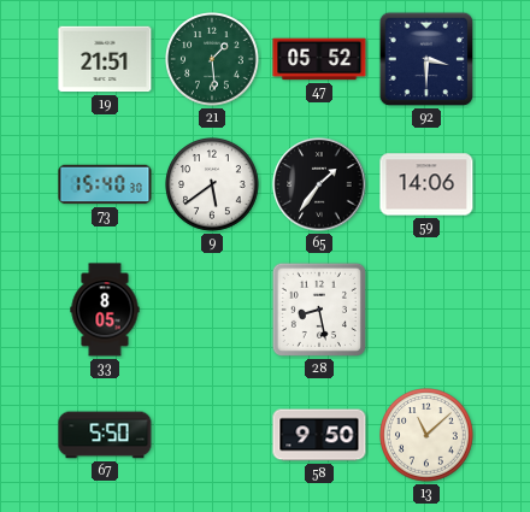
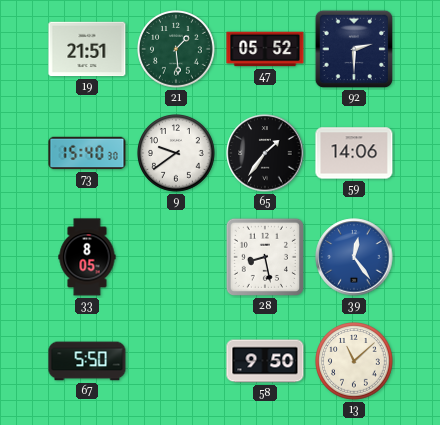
92: 3:30 -> 2:30
9: 5:39 -> 9:39
39: none -> 12:24
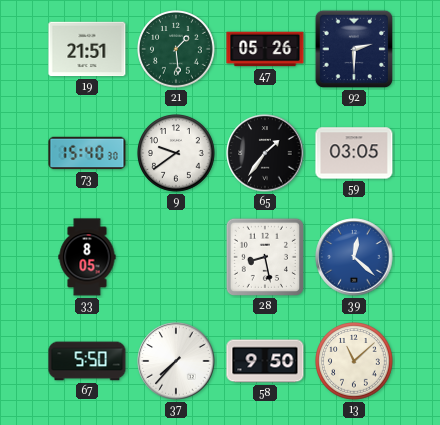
47: 05:52 -> 05:26
59: 14:06 -> 03:05
39: 12:24 -> 12:22
37: none -> 7:37
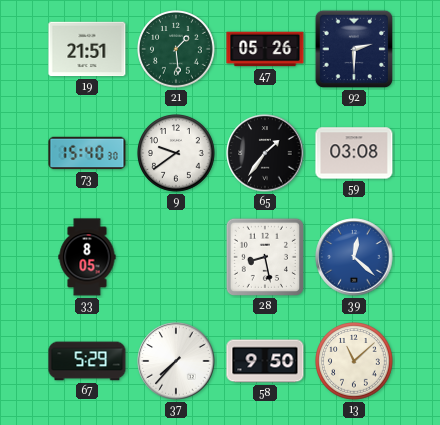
59: 03:05 -> 03:08
67: 5:50 -> 5:29
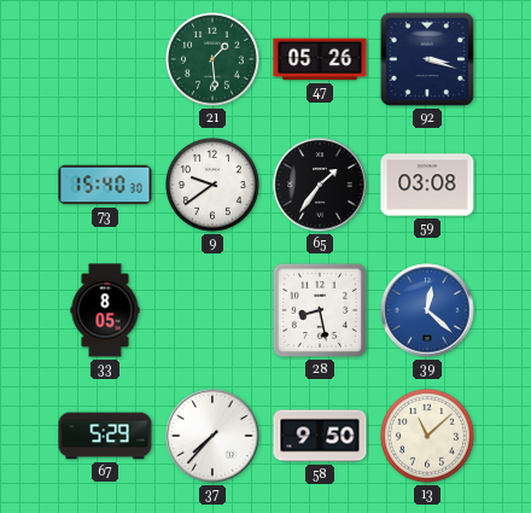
19: 21:51 -> none
92: 2:30 -> 3:18
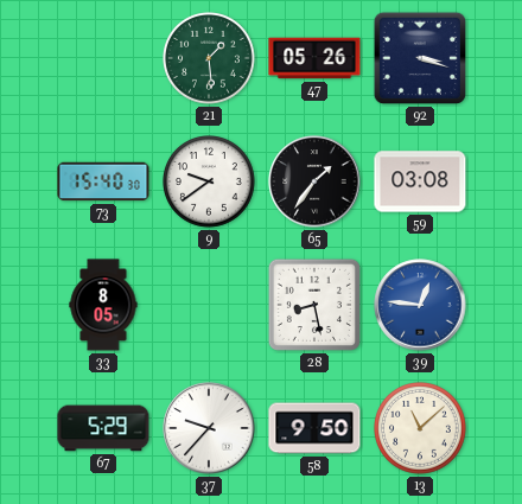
39: 12:22 -> 12:46
37: 7:37 -> 9:37
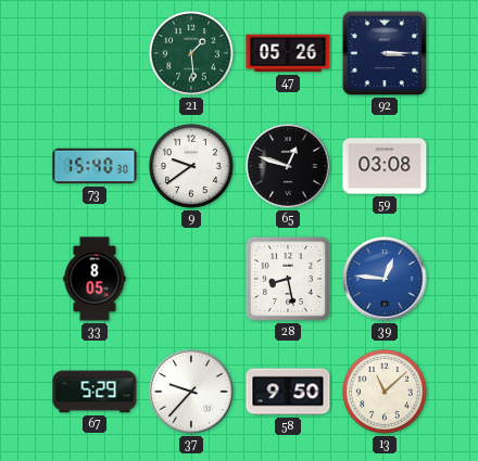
92: 3:18 -> 3:15
65: 1:36 -> 12:48
